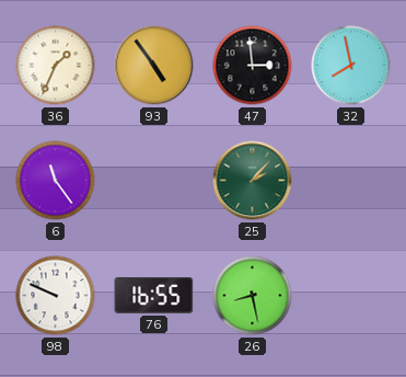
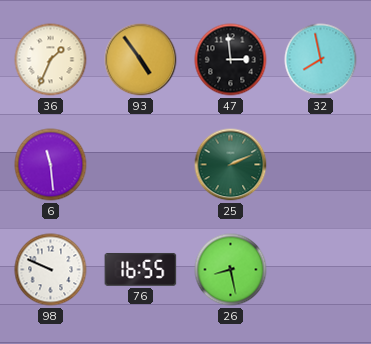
6: 11:24 -> 11:29
25: 2:07 -> 2:11
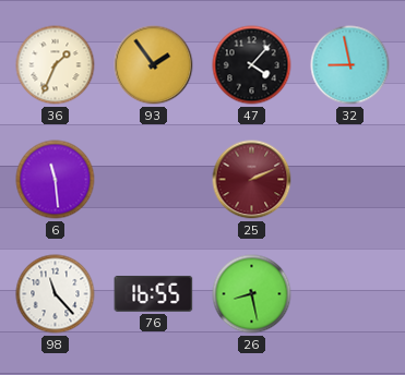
93: 4:54 -> 1:54
47: 2:59 -> 4:07
32: 7:58 -> 8:58
25 dial: green -> burgundy
98: 9:49 -> 11:23
